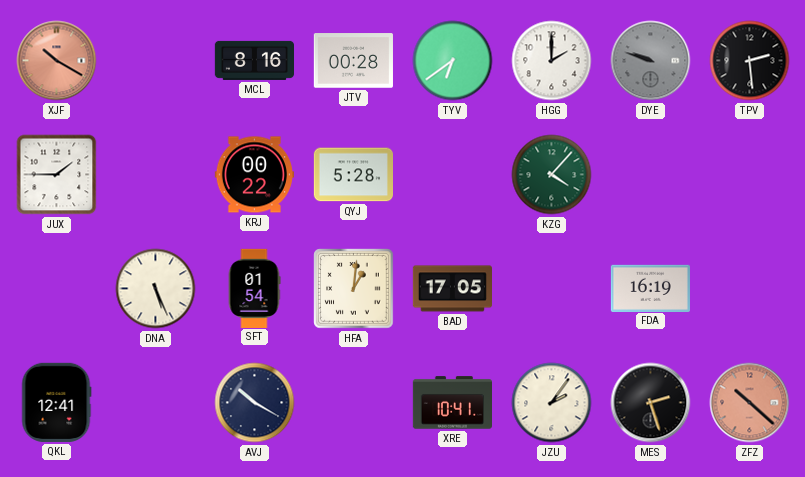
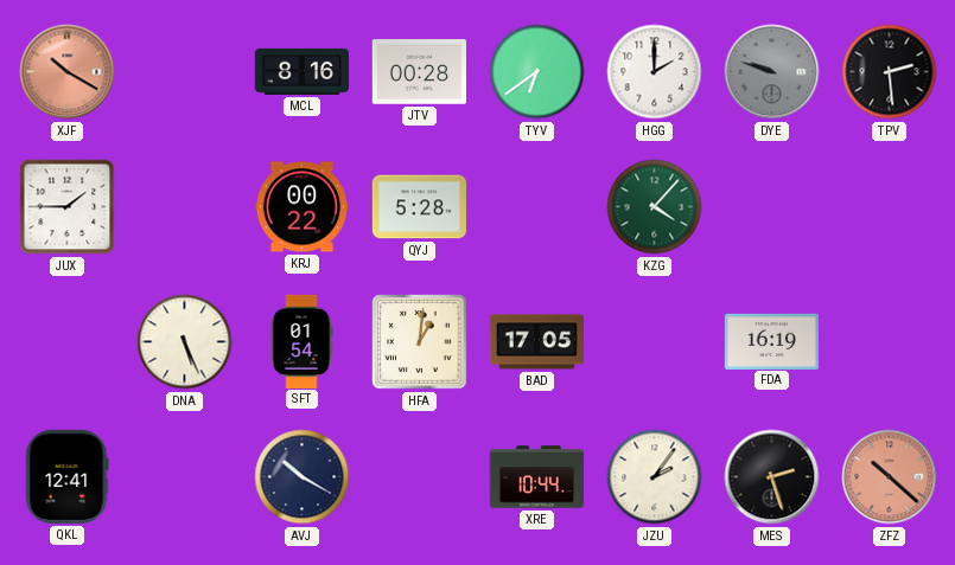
XRE: 10:41 -> 10:44
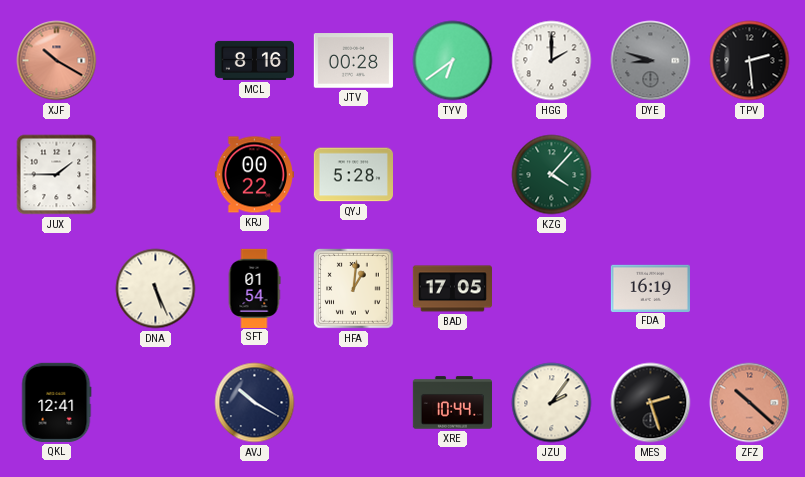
DYE: 9:48 -> 8:48
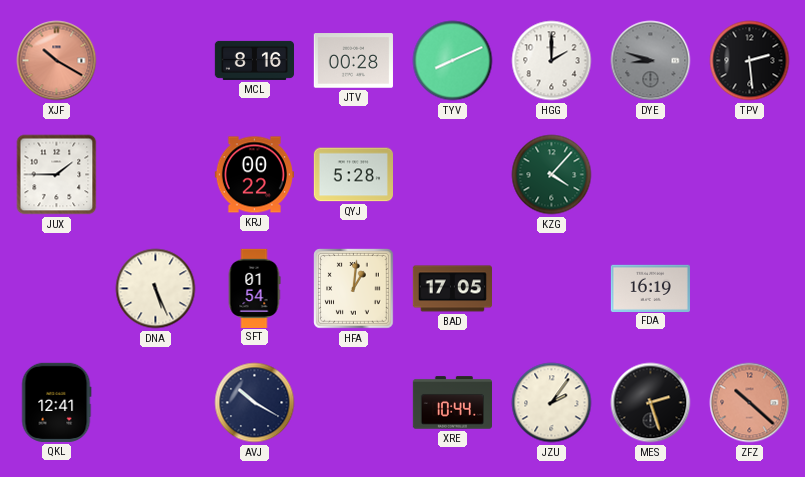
TYV: 6:39 -> 8:11
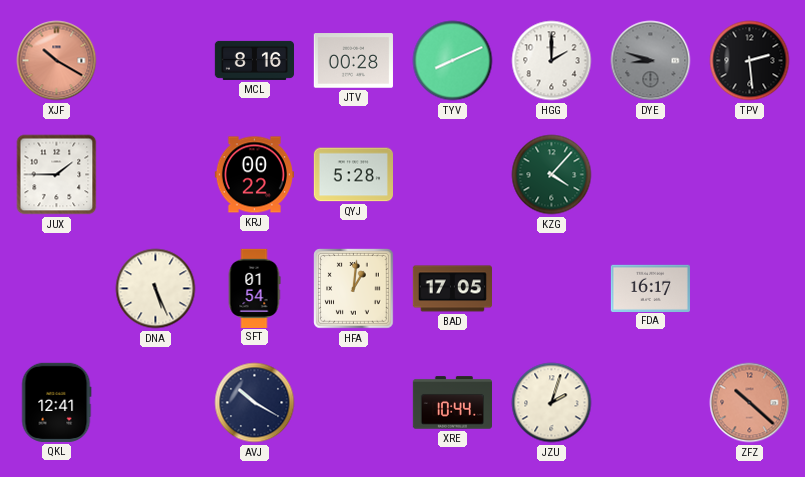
FDA: 16:19 -> 16:17
JZU: 2:06 -> 2:03
MES: 2:27 -> none
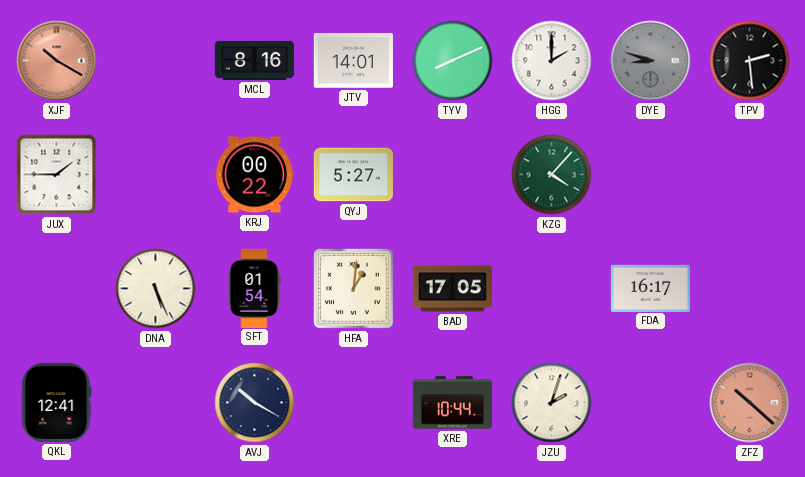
JTV: 00:28 -> 14:01
QYJ: 5:28 -> 5:27
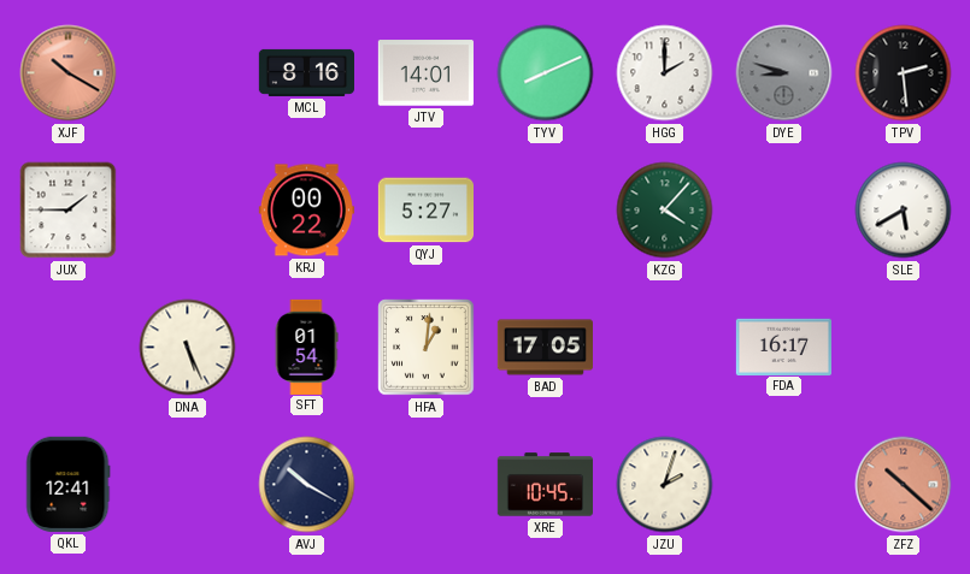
SLE: none -> 5:40
XRE: 10:44 -> 10:45
